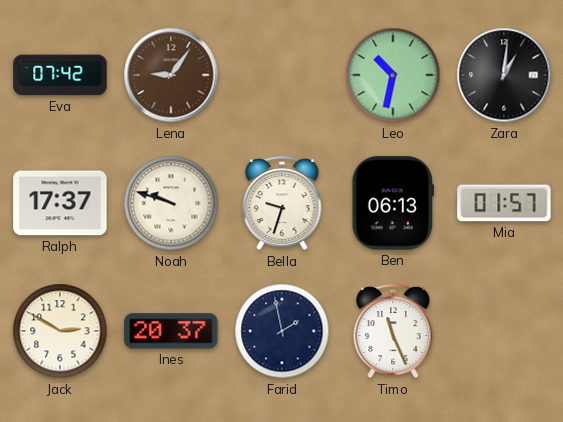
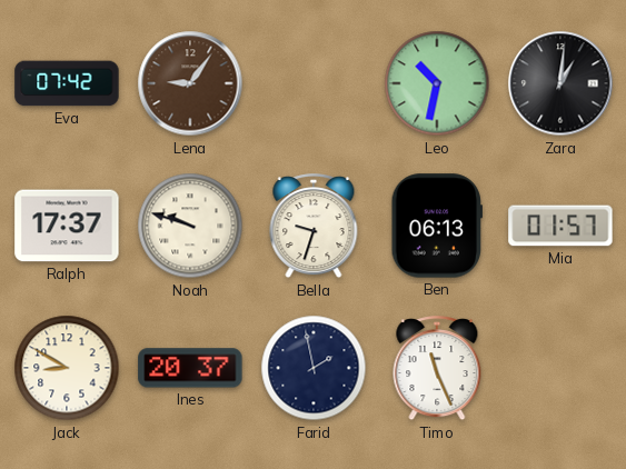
Jack: 2:50 -> 8:50
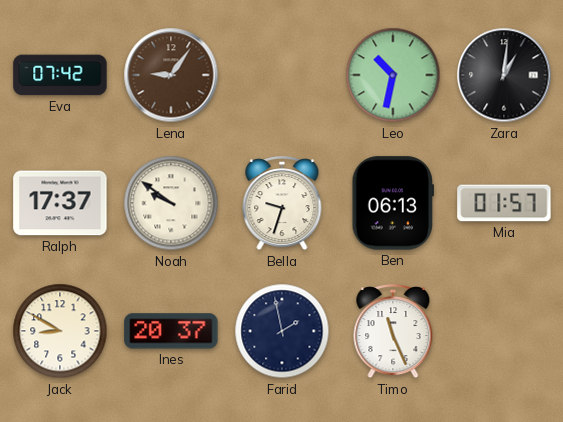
Noah: 9:48 -> 9:51
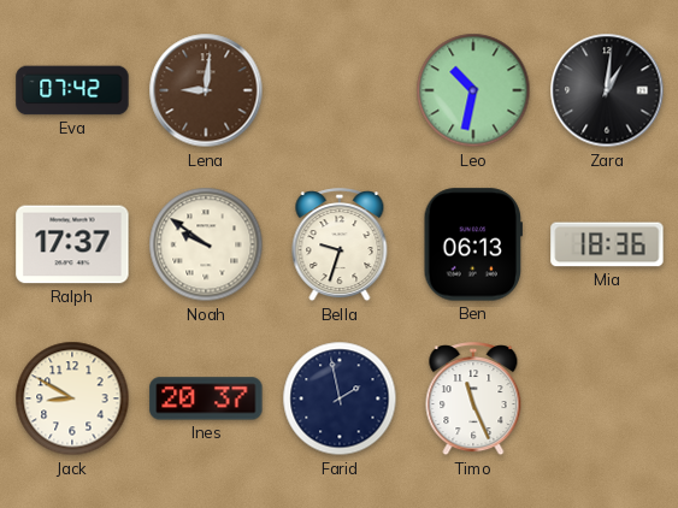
Lena: 9:06 -> 9:01
Mia: 01:57 -> 18:36
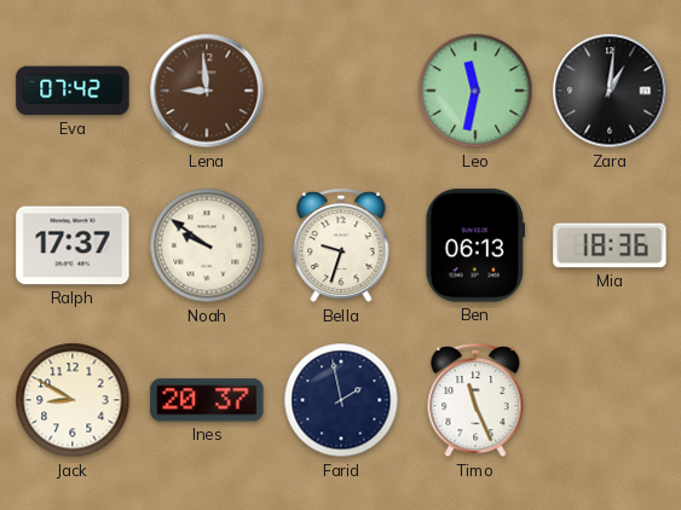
Lena: 9:01 -> 8:59
Leo: 10:32 -> 11:32
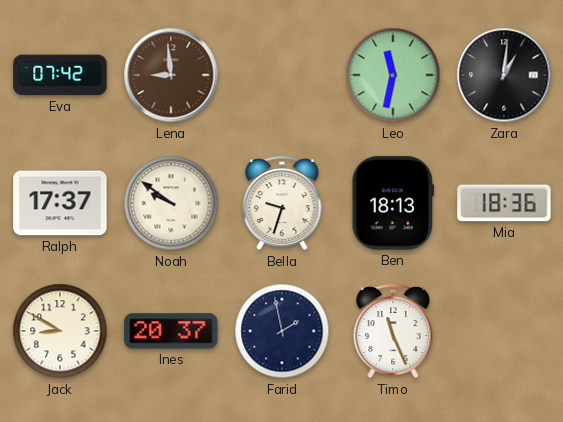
Ben: 06:13 -> 18:13
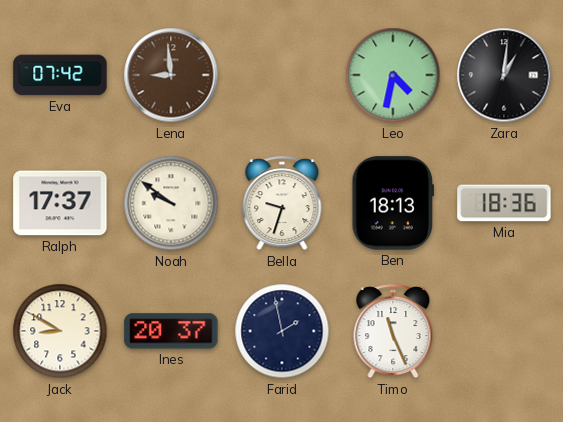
Leo: 11:32 -> 4:32
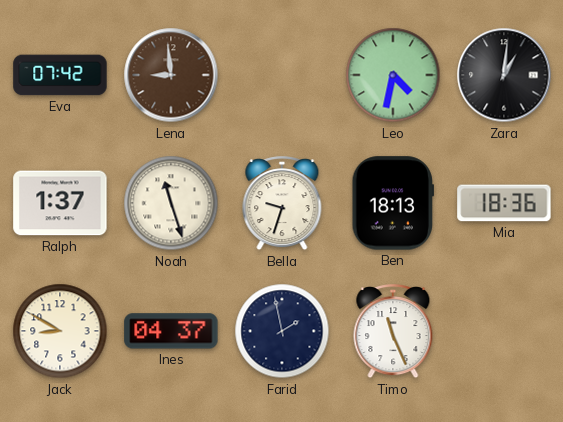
Ralph: 17:37 -> 1:37
Noah: 9:51 -> 11:27
Ines: 20:37 -> 04:37
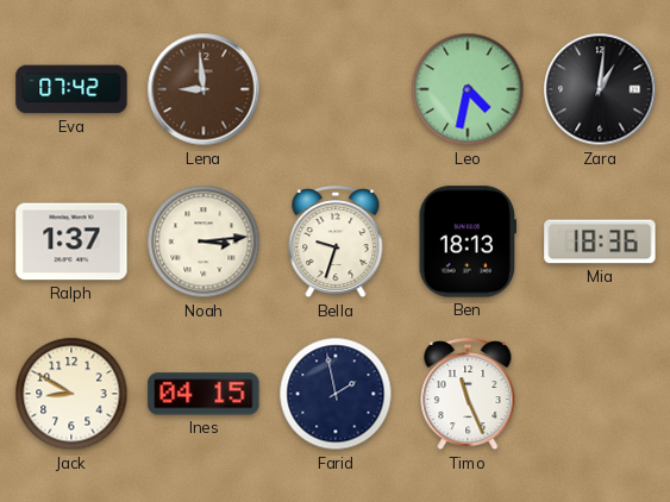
Noah: 11:27 -> 3:14
Ines: 04:37 -> 04:15
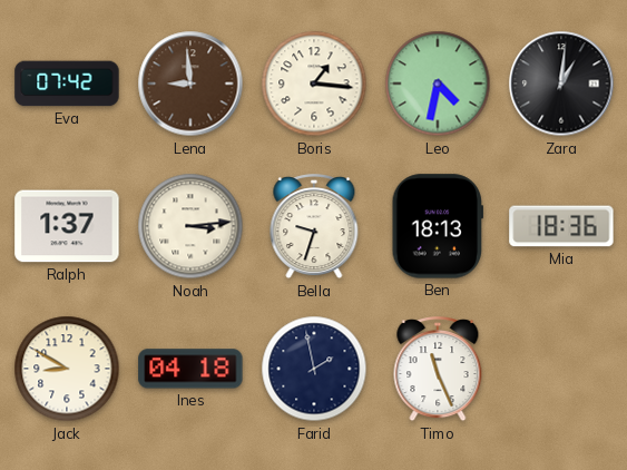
Boris: none -> 1:16
Ines: 04:15 -> 04:18
